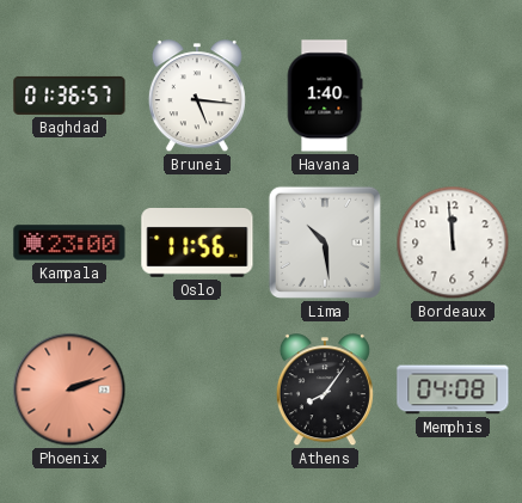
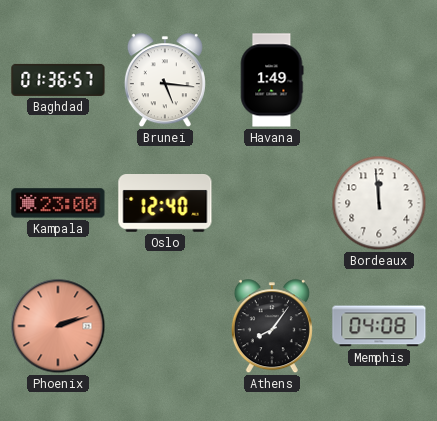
Havana: 1:40 -> 1:49
Oslo: 11:56 -> 12:40
Lima: 10:29 -> none
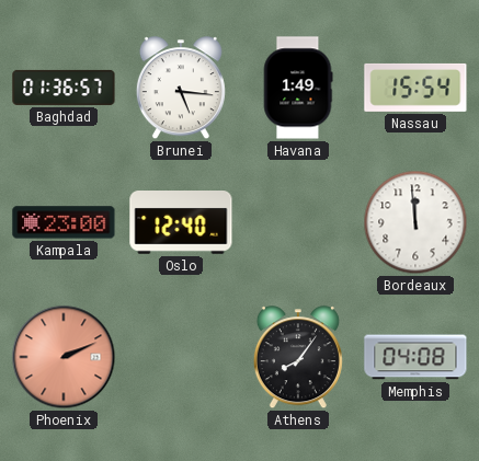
Nassau: none -> 15:54
Phoenix: 2:12 -> 2:11
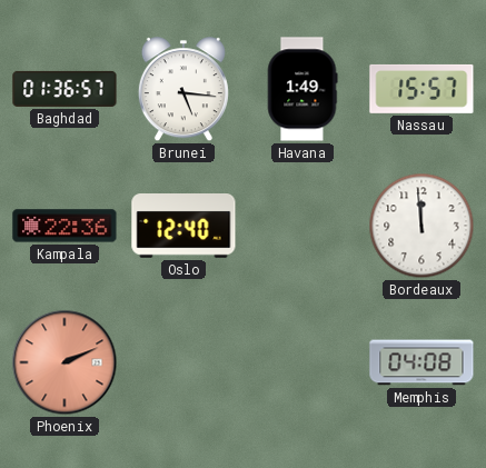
Nassau: 15:54 -> 15:57
Kampala: 23:00 -> 22:36
Athens: 8:06 -> none
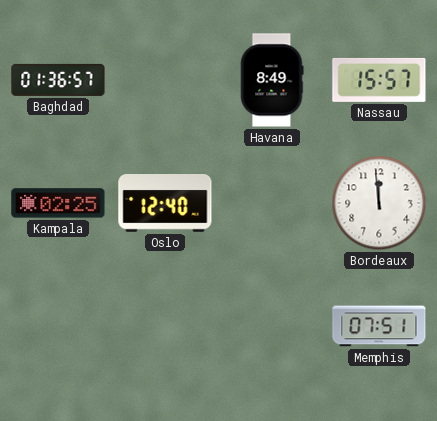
Brunei: 5:16 -> none
Havana: 1:49 -> 8:49
Kampala: 22:36 -> 02:25
Phoenix: 2:11 -> none
Memphis: 04:08 -> 07:51
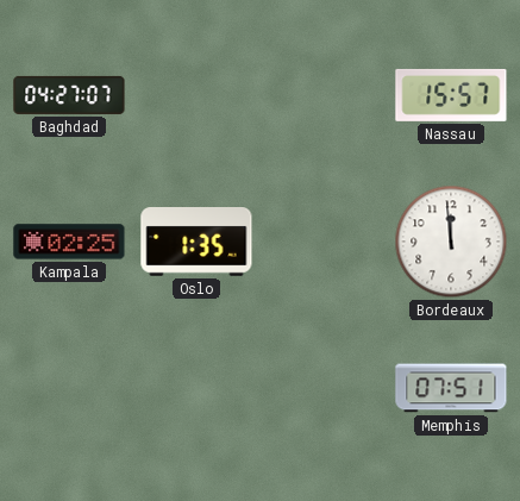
Baghdad: 01:36 -> 04:27
Havana: 8:49 -> none
Oslo: 12:40 -> 1:35
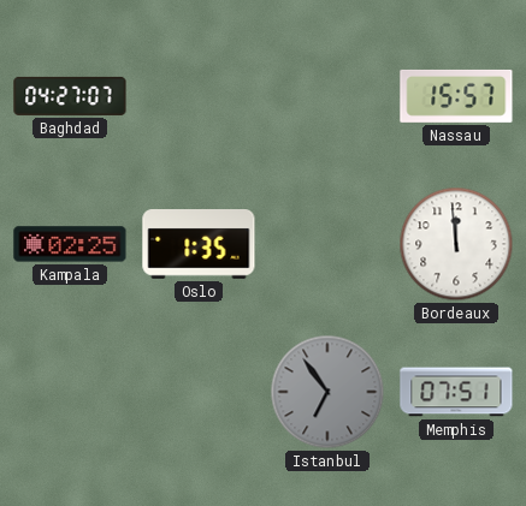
Istanbul: none -> 6:54
